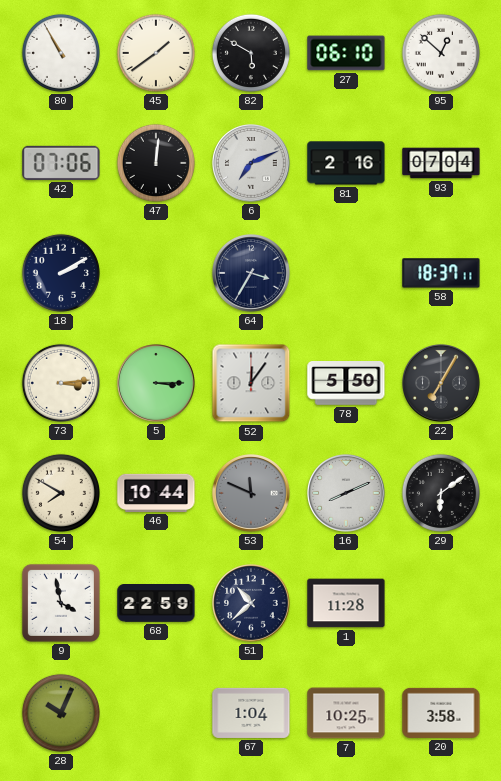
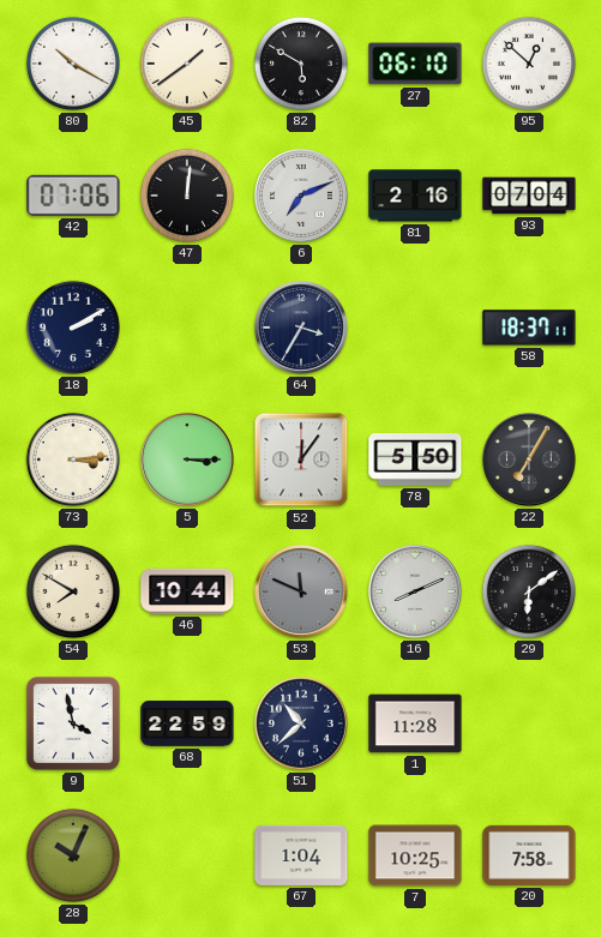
80: 10:55 -> 10:20
20: 3:58 -> 7:58
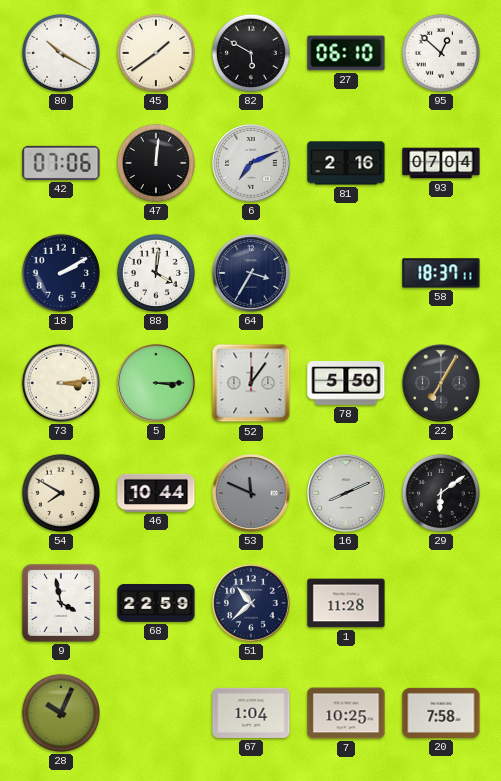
88: none -> 4:01
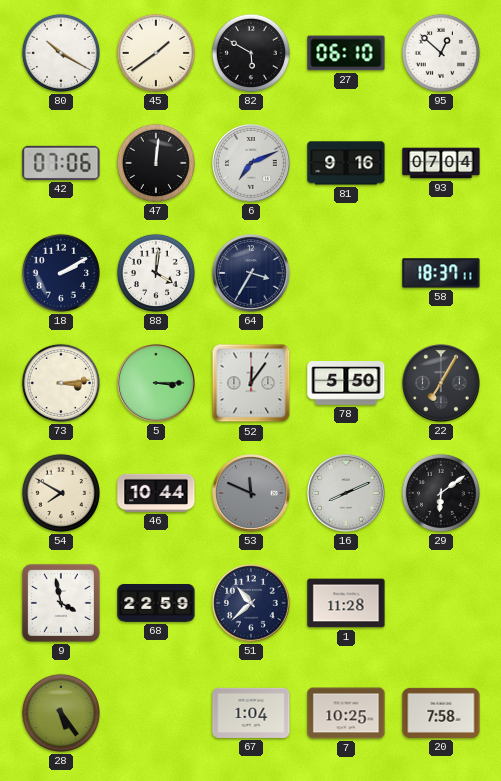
81: 2:16 -> 9:16
28: 10:04 -> 5:24
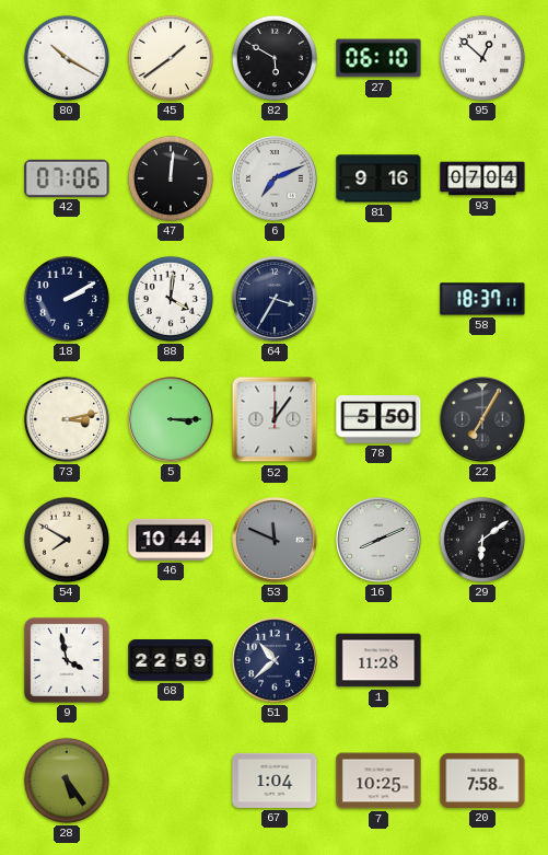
73: 3:14 -> 3:13
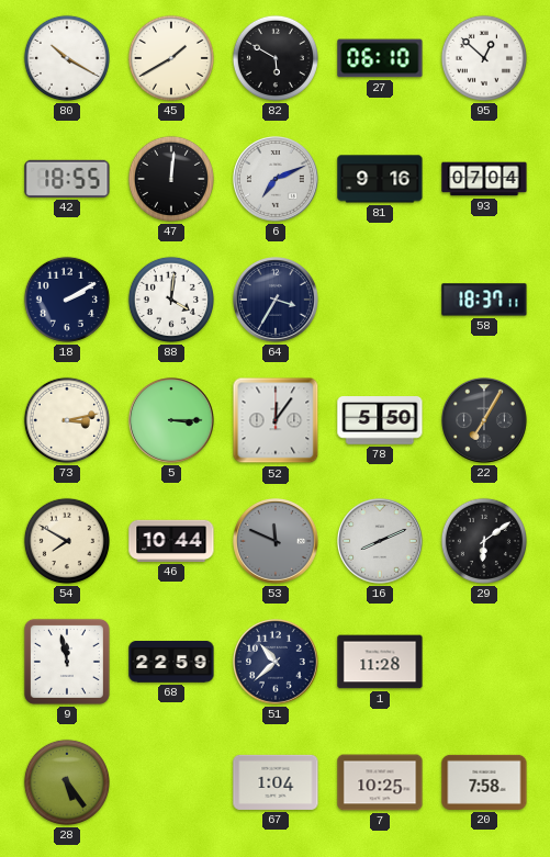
45: 1:39 -> 1:40
42: 07:06 -> 18:55
9: 3:58 -> 11:58
